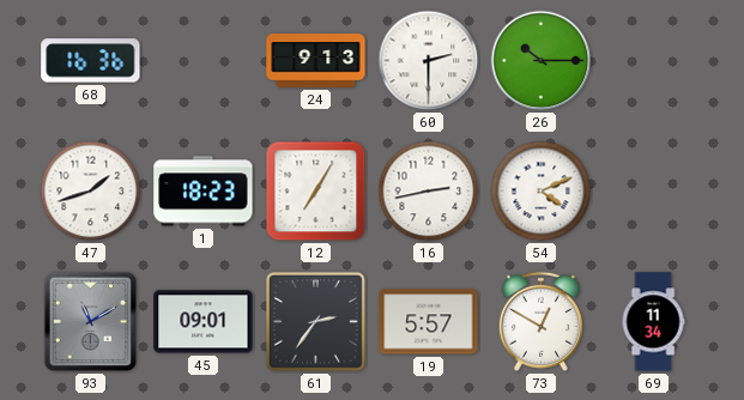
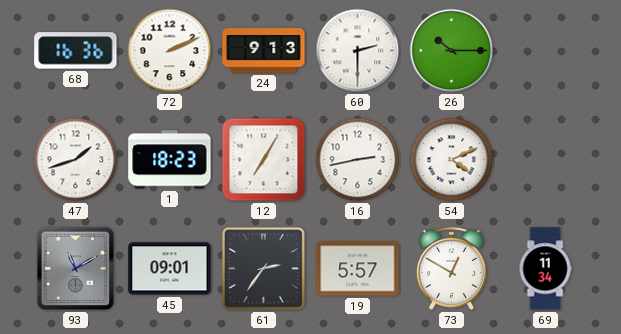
72: none -> 2:11
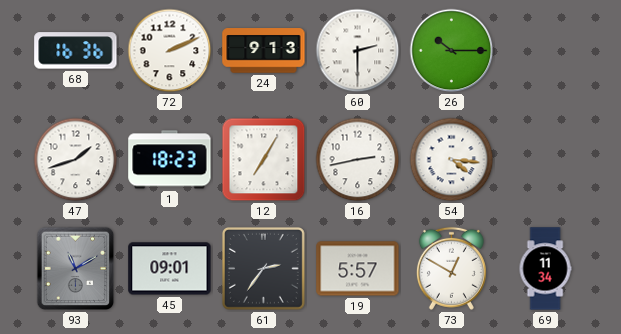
54: 4:11 -> 4:16
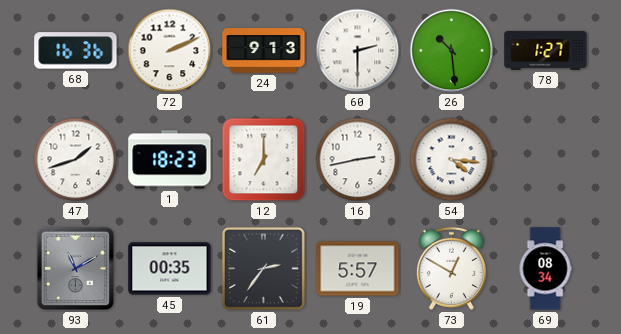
26: 10:15 -> 10:29
78: none -> 1:27
12: 7:05 -> 7:00
45: 09:01 -> 00:35
69: 11:34 -> 08:34
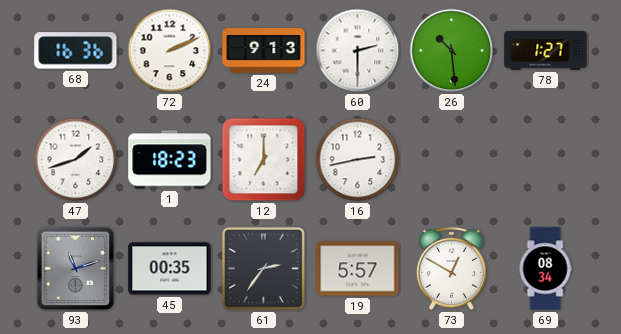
54: 4:16 -> none
93: 11:10 -> 11:12
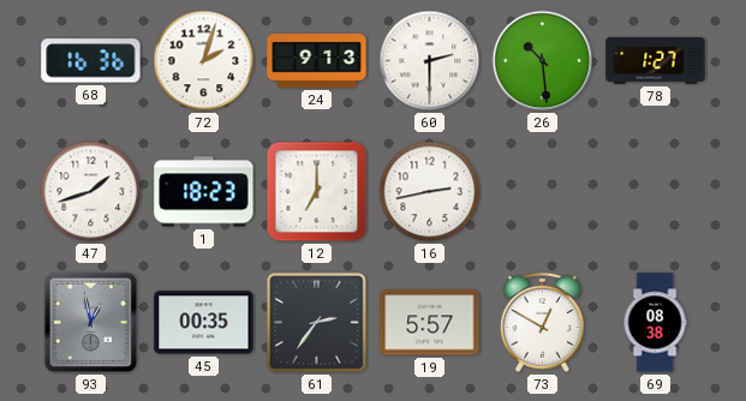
72: 2:11 -> 2:03
93: 11:12 -> 12:58
69: 08:34 -> 08:38
